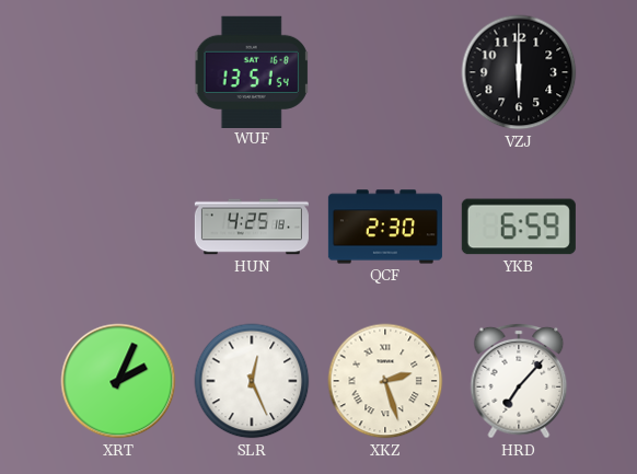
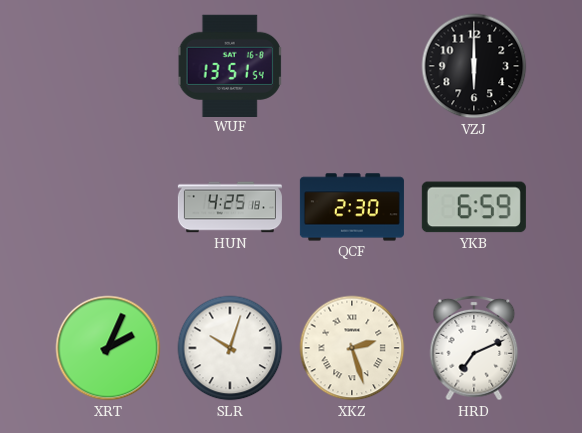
SLR: 12:26 -> 10:03
HRD: 7:07 -> 7:11
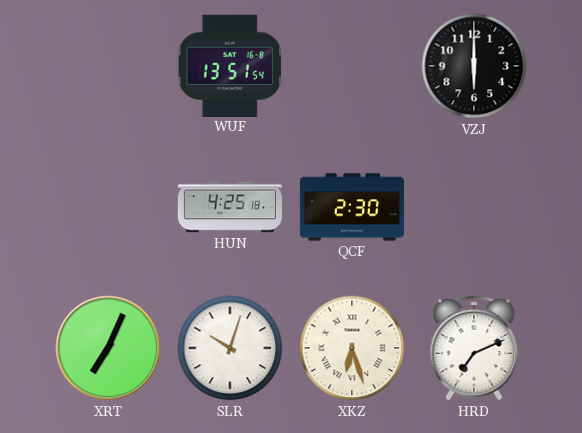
YKB: 6:59 -> none
XRT: 2:04 -> 7:04
XKZ: 2:27 -> 6:27
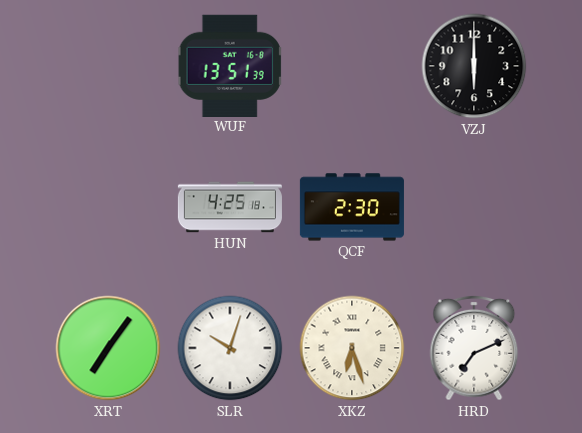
WUF: 13:51:54 -> 13:51:39
XRT: 7:04 -> 7:06
